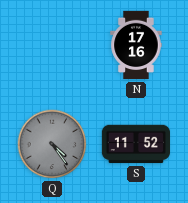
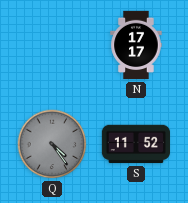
N: 17:16 -> 17:17
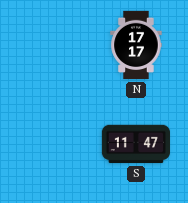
Q: 4:24 -> none
S: 11:52 -> 11:47
